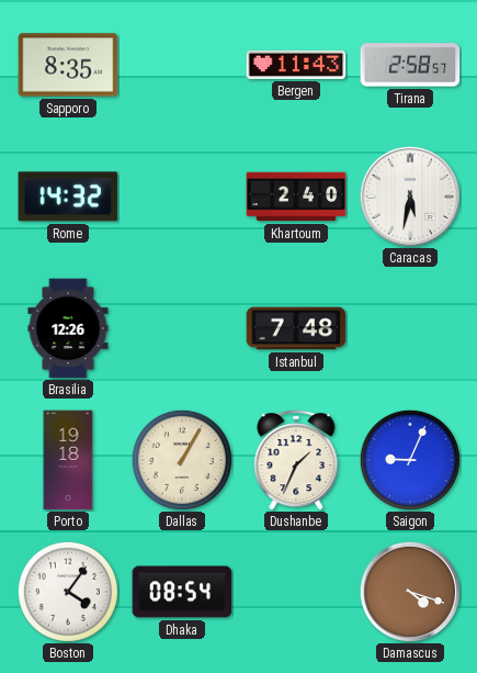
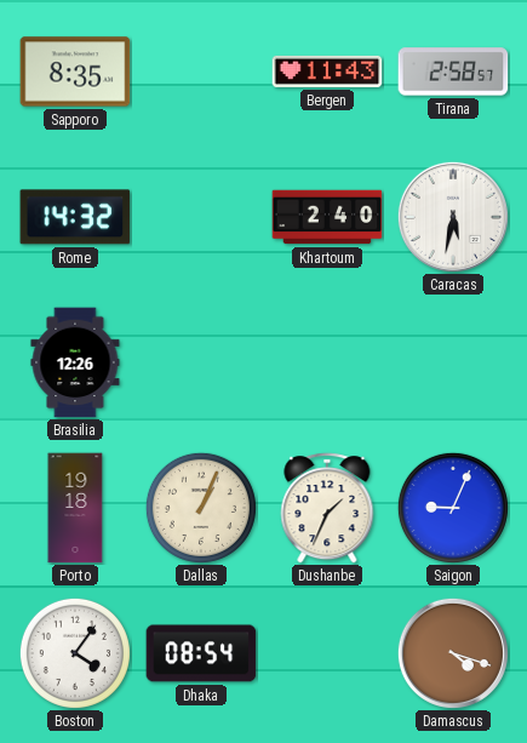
Istanbul: 7:48 -> none
Dallas: 1:05 -> 1:04
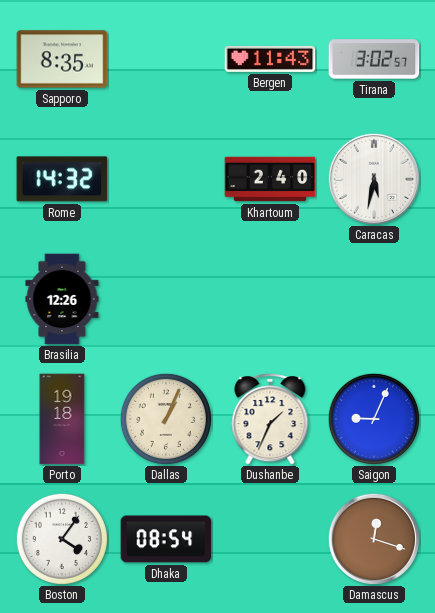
Tirana: 2:58 -> 3:02
Damascus: 4:18 -> 12:18
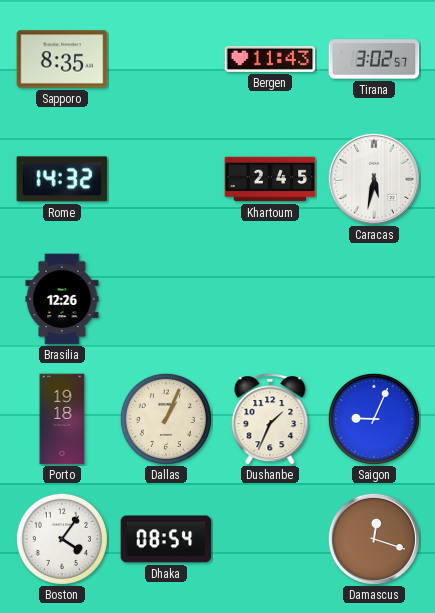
Khartoum: 2:40 -> 2:45
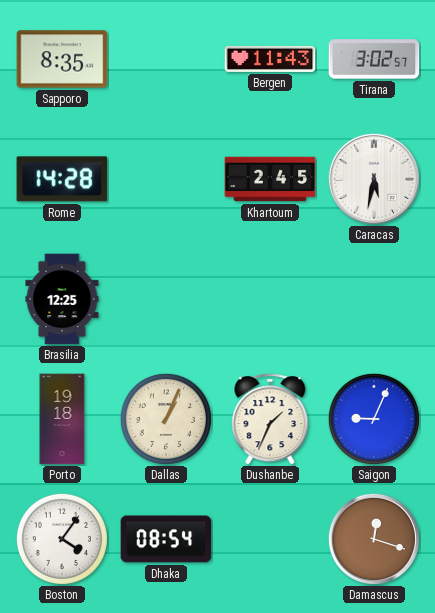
Rome: 14:32 -> 14:28
Brasilia: 12:26 -> 12:25
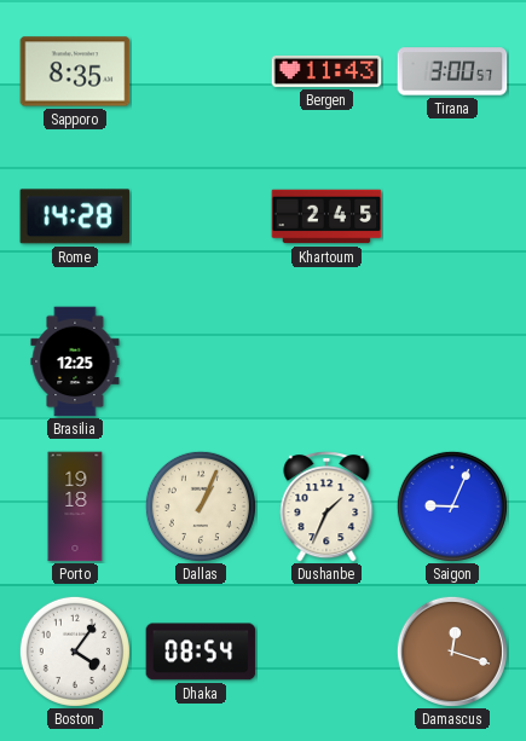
Tirana: 3:02 -> 3:00
Caracas: 5:32 -> none
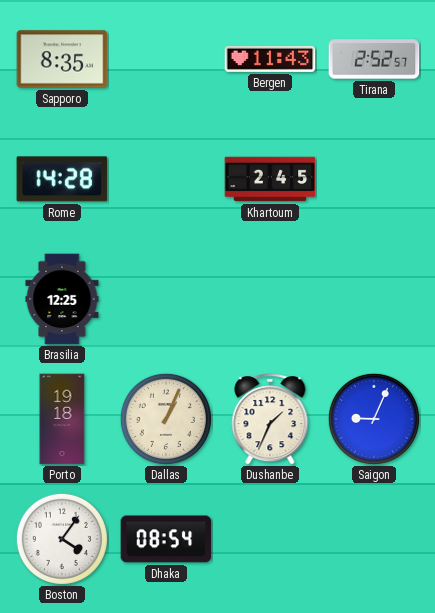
Tirana: 3:00 -> 2:52
Damascus: 12:18 -> none
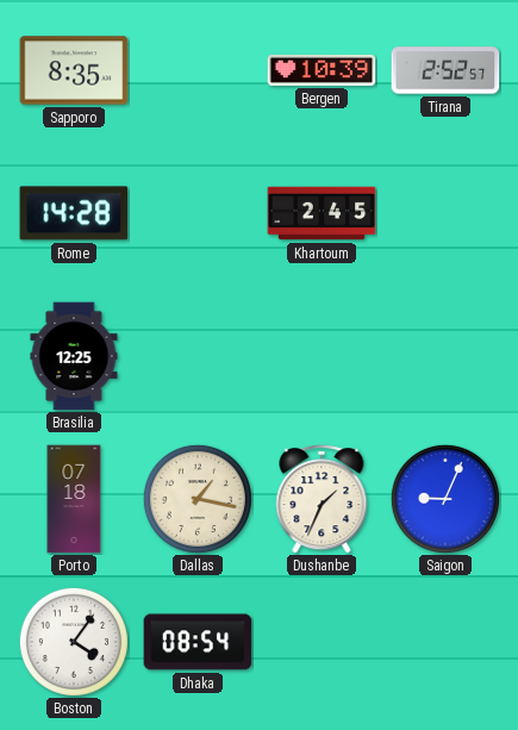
Bergen: 11:43 -> 10:39
Porto: 19:18 -> 07:18
Dallas: 1:04 -> 1:17
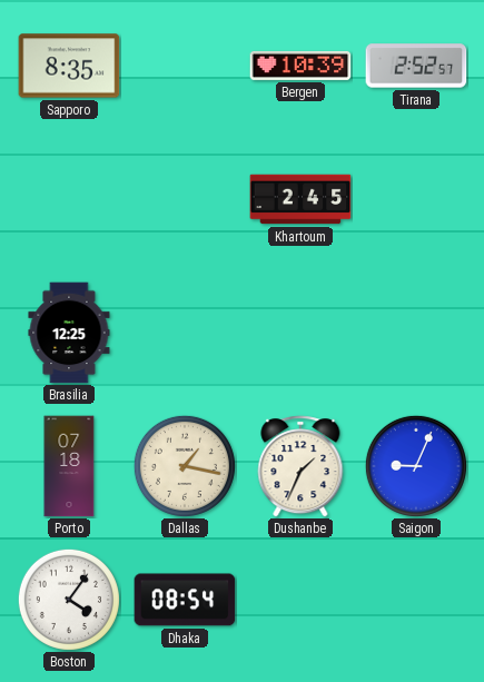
Rome: 14:28 -> none
